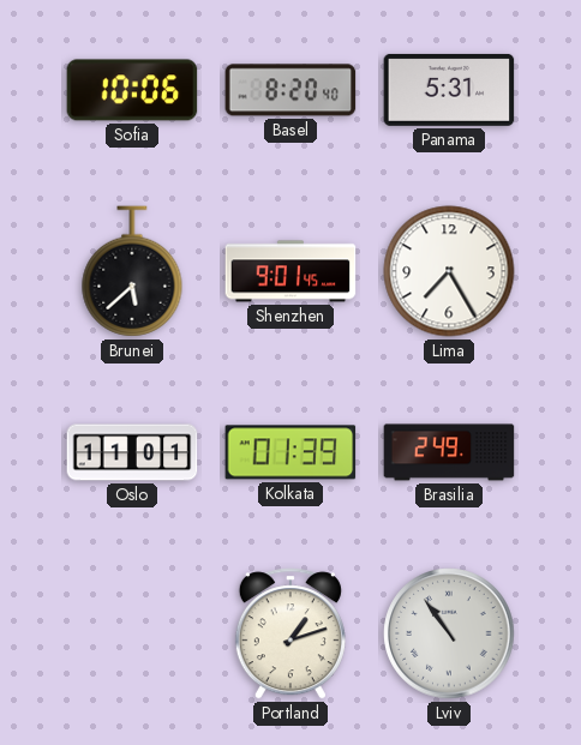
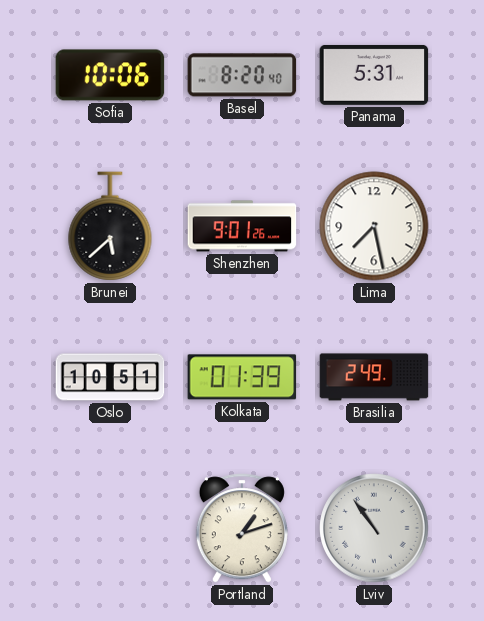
Shenzhen: 9:01:45 -> 9:01:26
Lima: 7:25 -> 7:28
Oslo: 11:01 -> 10:51
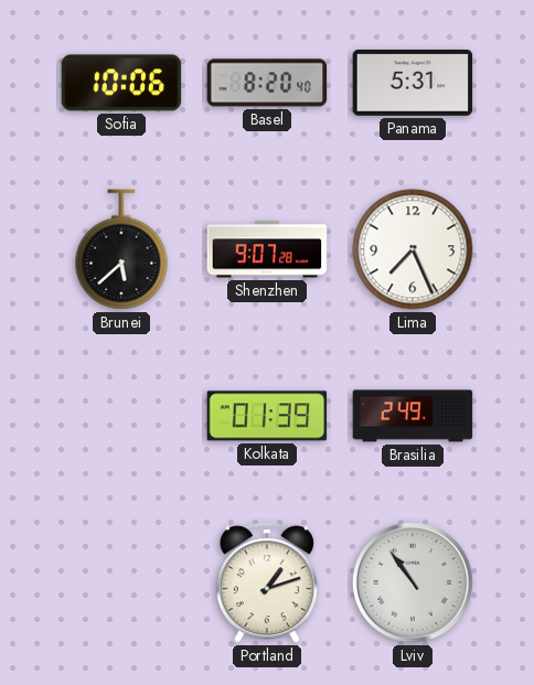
Shenzhen: 9:01 -> 9:07
Lima: 7:28 -> 7:26
Oslo: 10:51 -> none
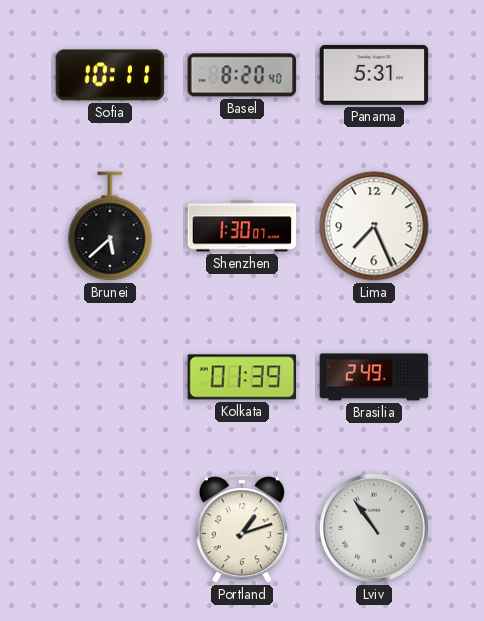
Sofia: 10:06 -> 10:11
Shenzhen: 9:07 -> 1:30
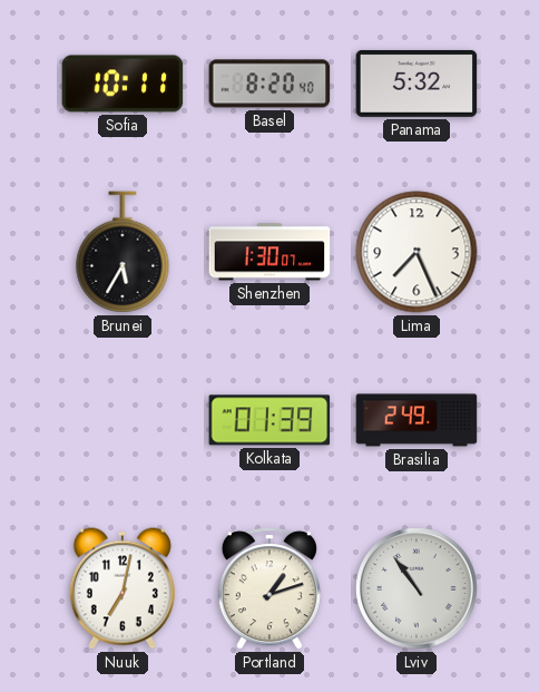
Panama: 5:31 -> 5:32
Brunei: 5:38 -> 5:35
Nuuk: none -> 7:02
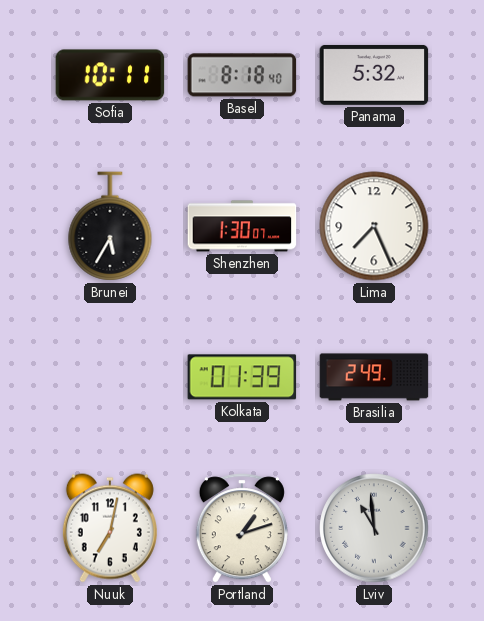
Basel: 8:20 -> 8:18
Lviv: 10:54 -> 10:59
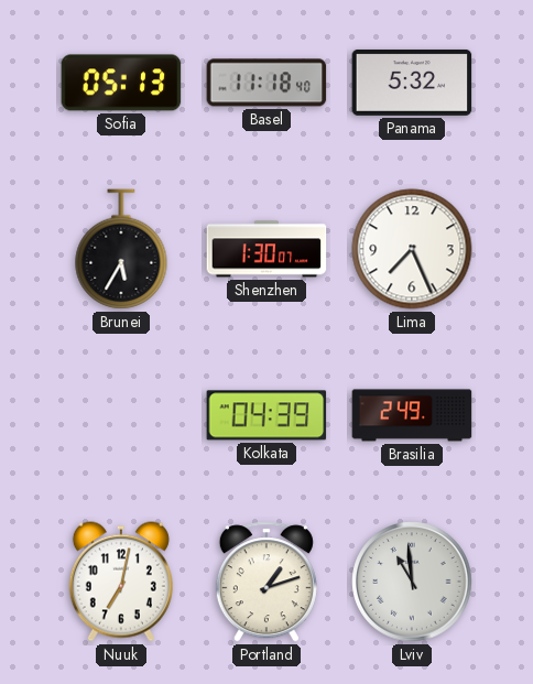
Sofia: 10:11 -> 05:13
Basel: 8:18 -> 11:18
Kolkata: 01:39 -> 04:39
